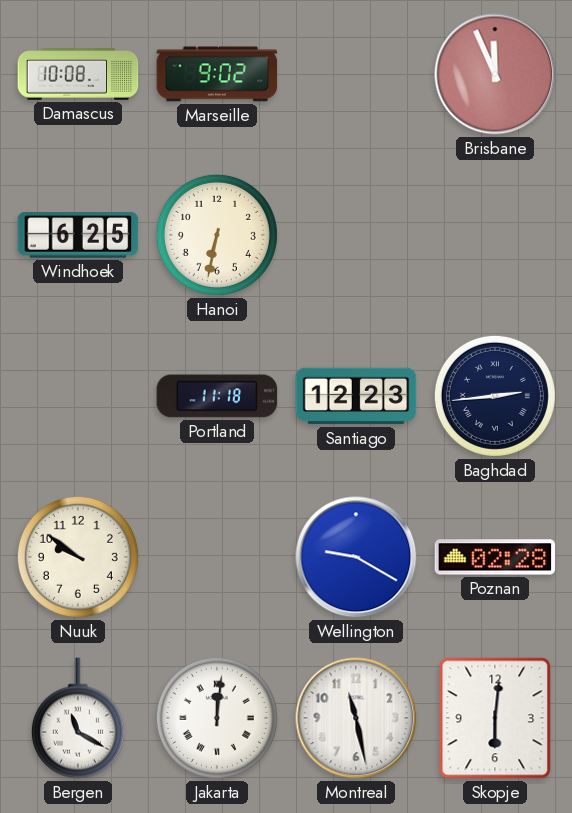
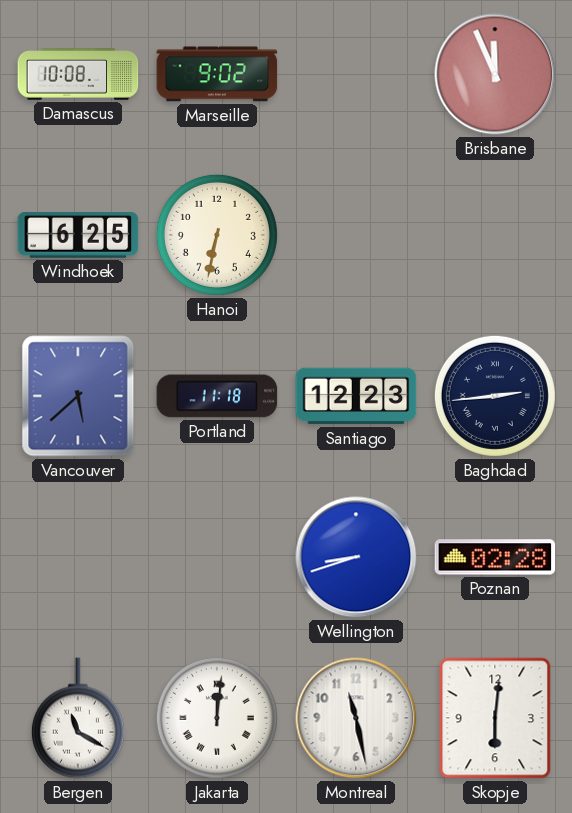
Vancouver: none -> 5:38
Nuuk: 9:51 -> none
Wellington: 9:20 -> 8:42
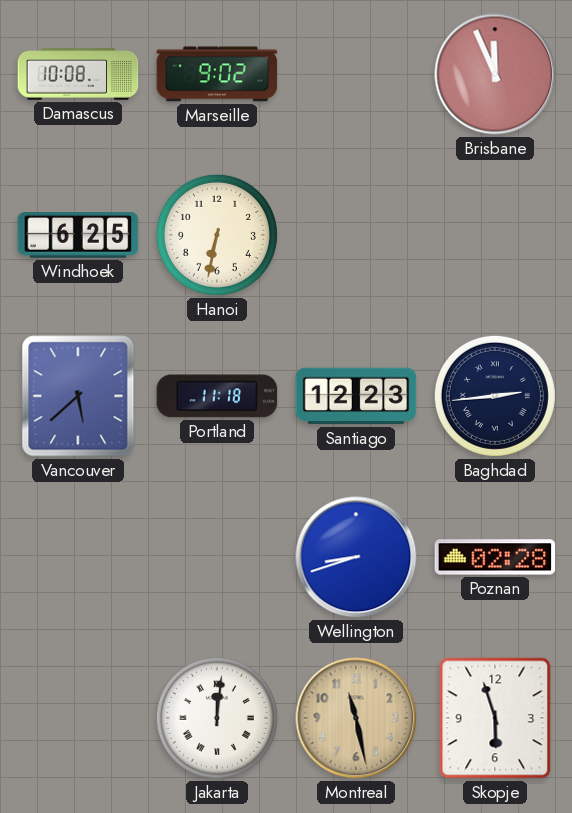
Bergen: 11:20 -> none
Montreal dial: white -> champagne
Skopje: 6:01 -> 5:57
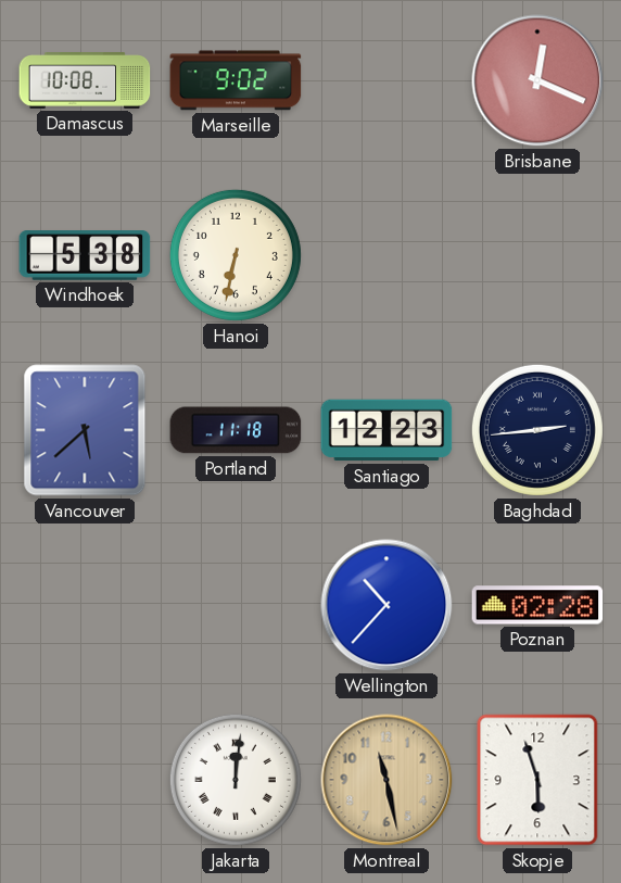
Brisbane: 11:56 -> 12:19
Windhoek: 6:25 -> 5:38
Wellington: 8:42 -> 10:37
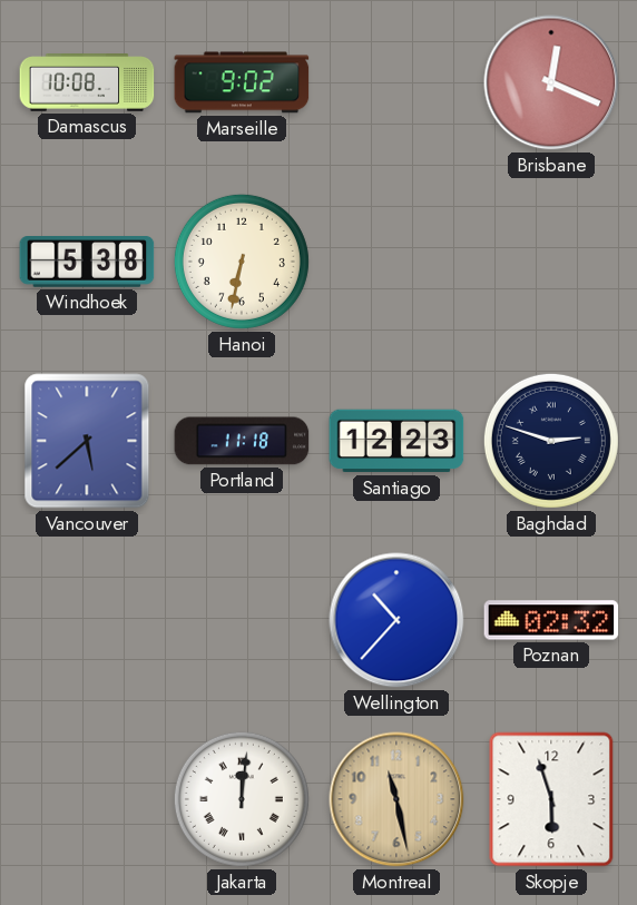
Baghdad: 2:44 -> 2:48
Poznan: 02:28 -> 02:32
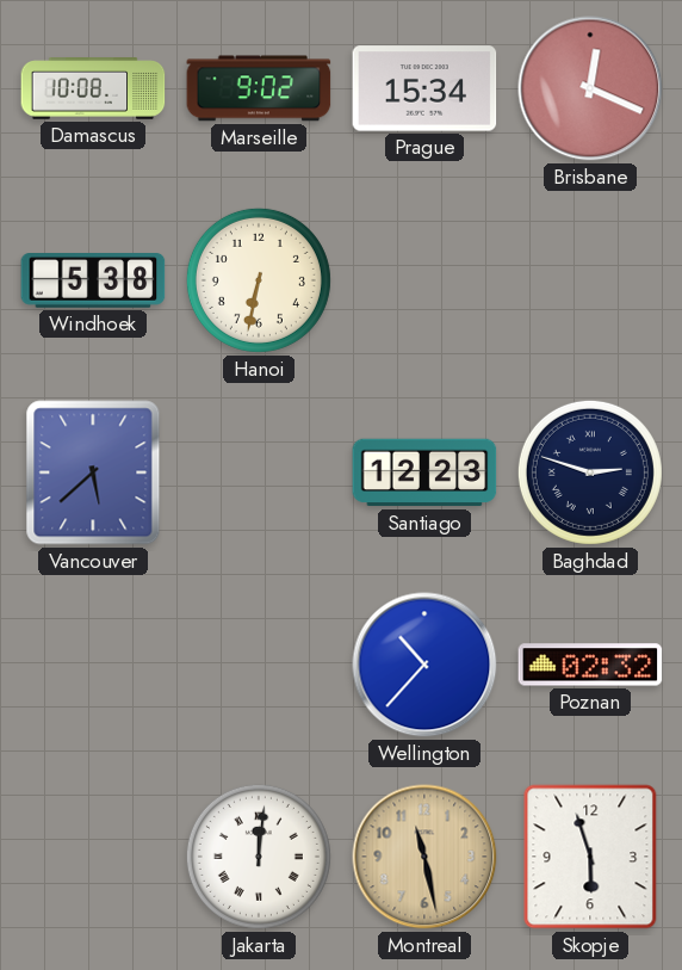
Prague: none -> 15:34
Portland: 11:18 -> none
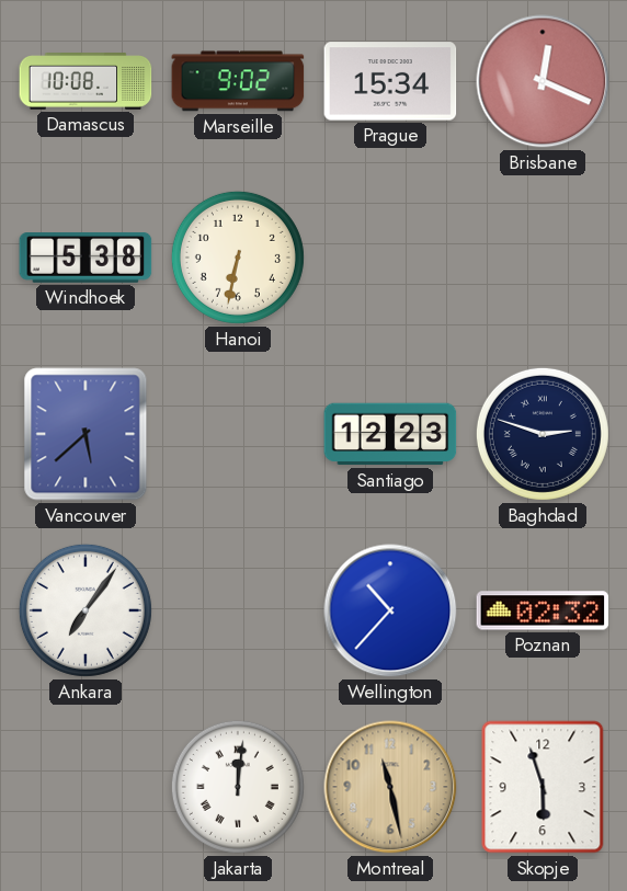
Ankara: none -> 7:06
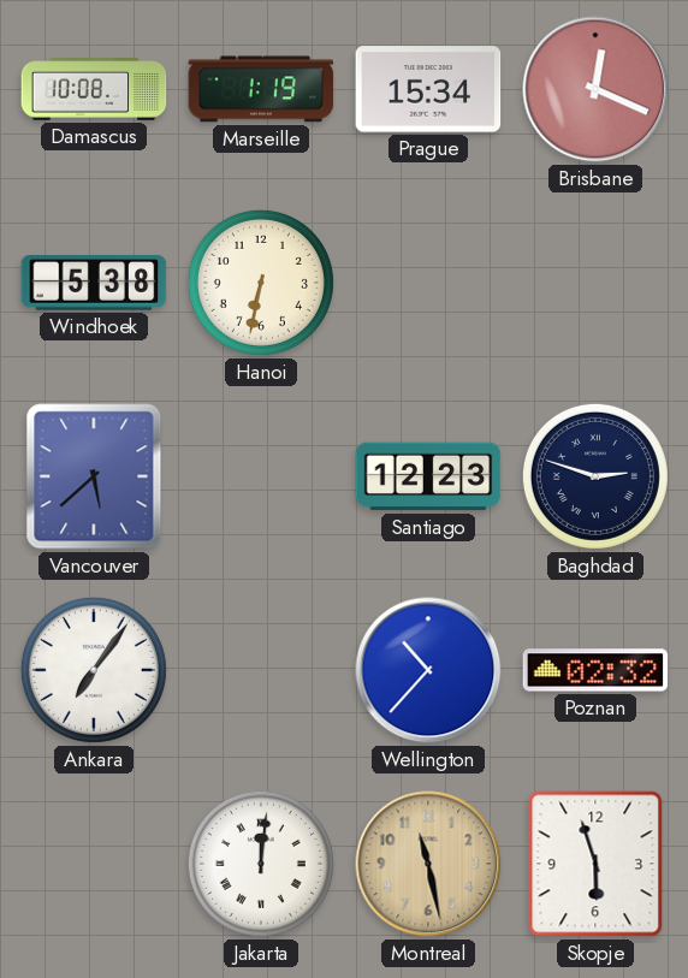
Marseille: 9:02 -> 1:19
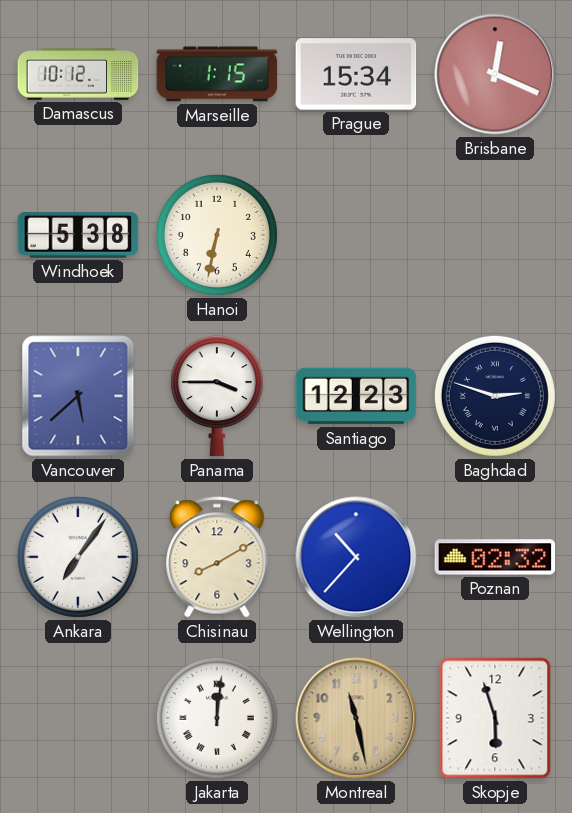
Damascus: 10:08 -> 10:12
Marseille: 1:19 -> 1:15
Panama: none -> 3:45
Chisinau: none -> 8:10
